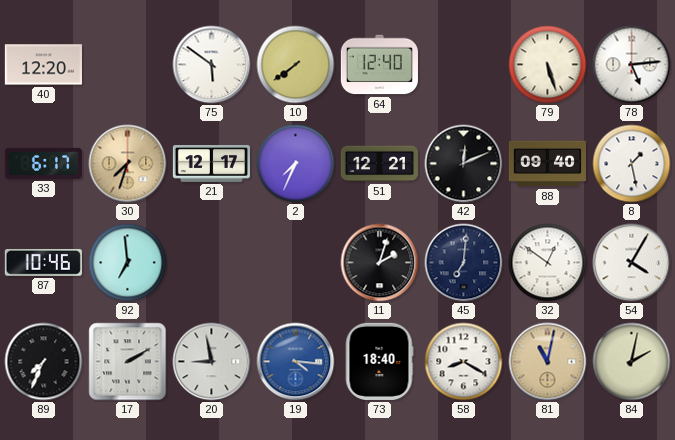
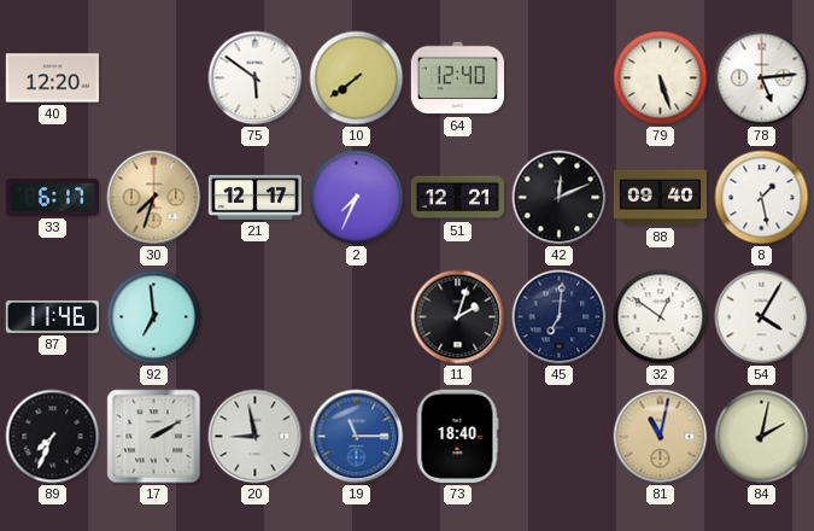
87: 10:46 -> 11:46
19: 4:16 -> 11:15
58: 8:20 -> none
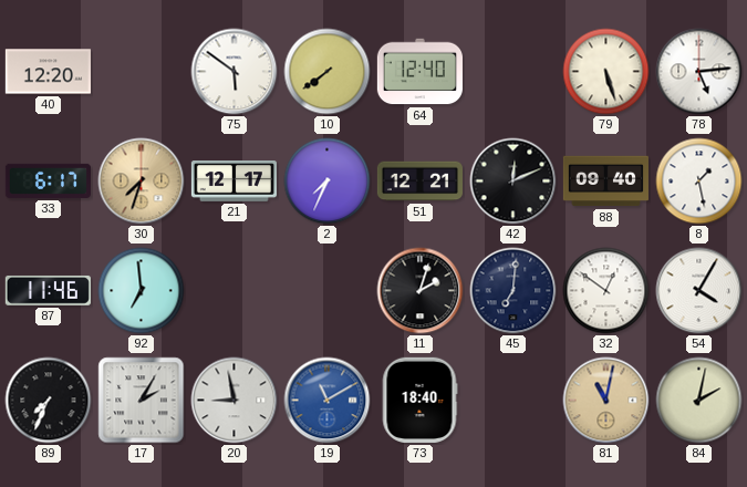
17: 2:10 -> 2:05
19: 11:15 -> 11:10
